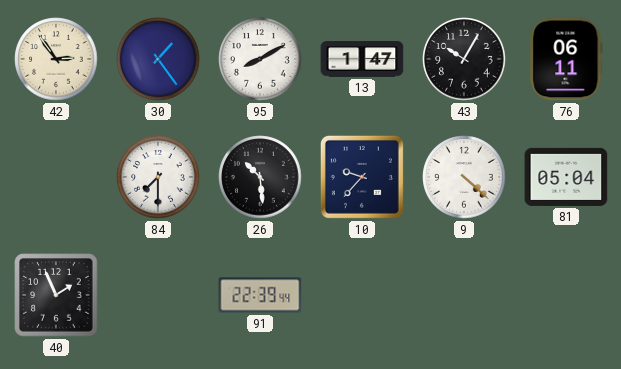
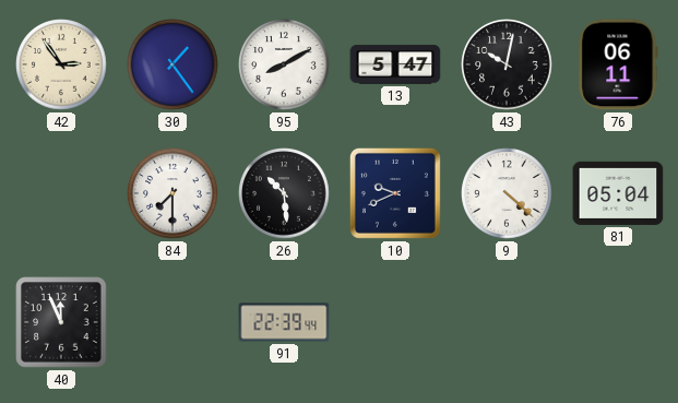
13: 1:47 -> 5:47
43: 10:05 -> 10:02
10: 9:37 -> 9:41
40: 1:56 -> 11:56
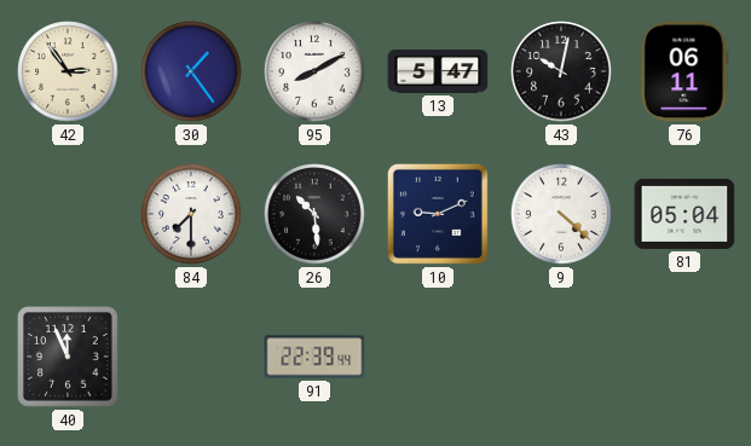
10: 9:41 -> 9:11
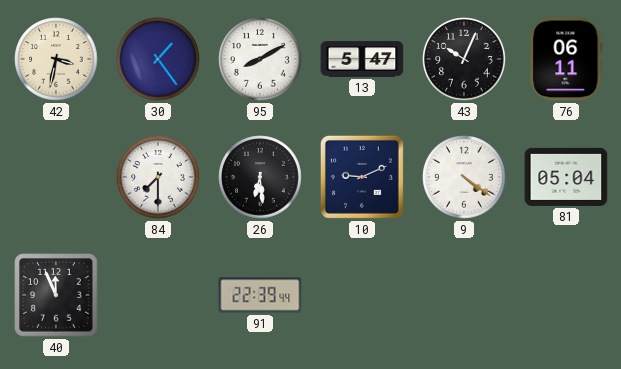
42: 2:54 -> 3:32
43: 10:02 -> 10:04
26: 10:29 -> 6:29
9: 4:22 -> 4:21
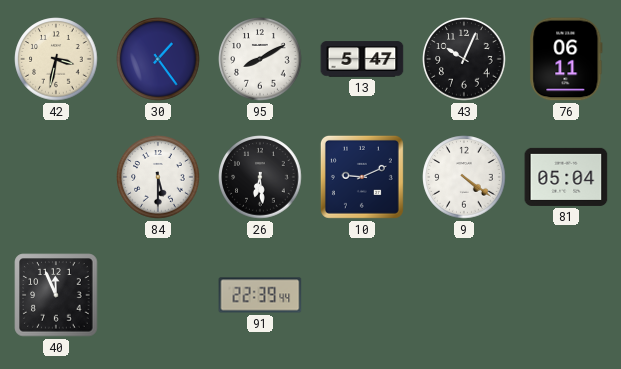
84: 7:30 -> 5:30
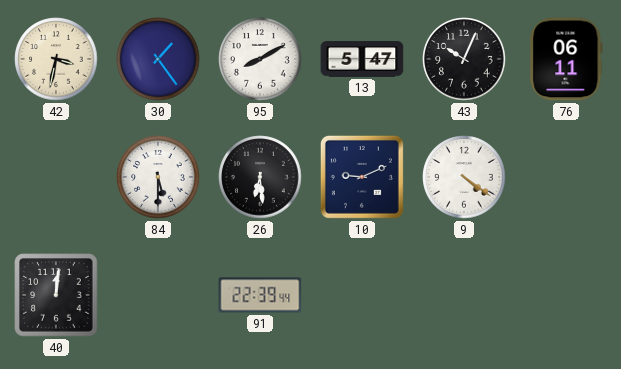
81: 05:04 -> none
40: 11:56 -> 12:01
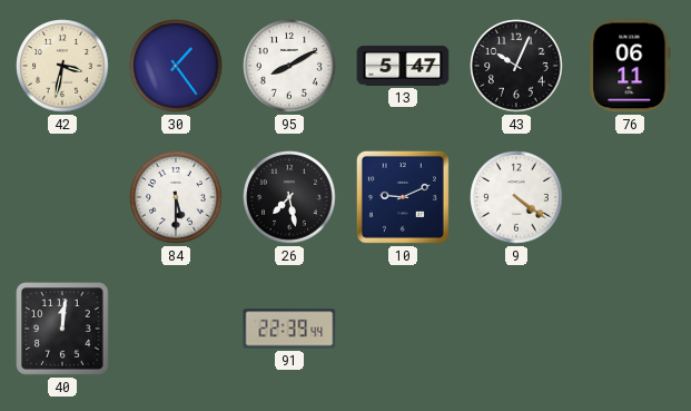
26: 6:29 -> 7:28
